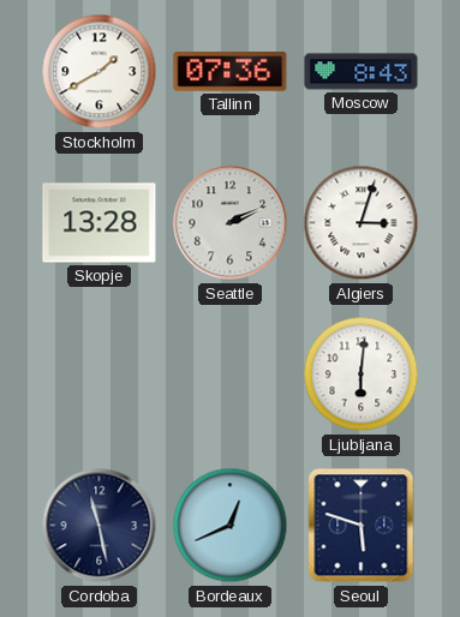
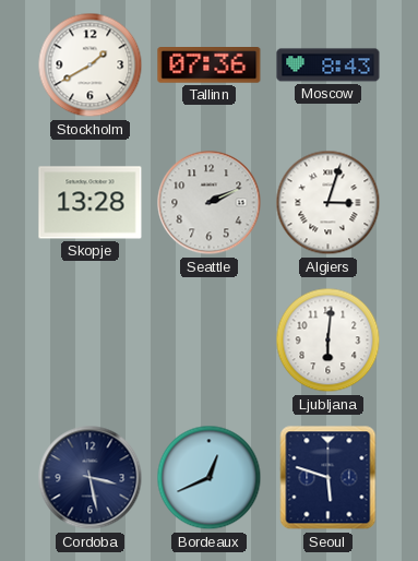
Cordoba: 11:28 -> 3:28
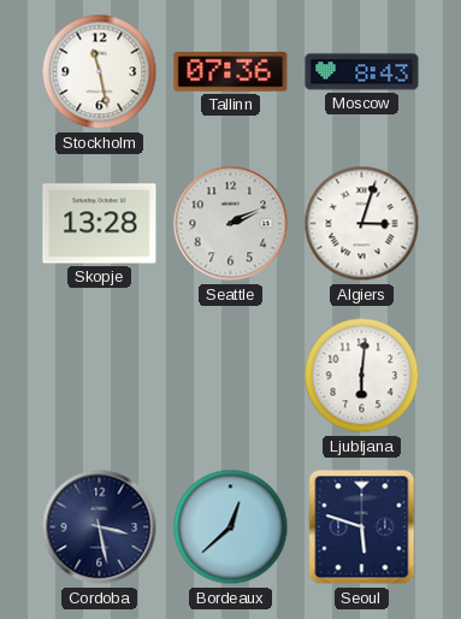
Stockholm: 1:40 -> 11:28
Bordeaux: 12:41 -> 12:38
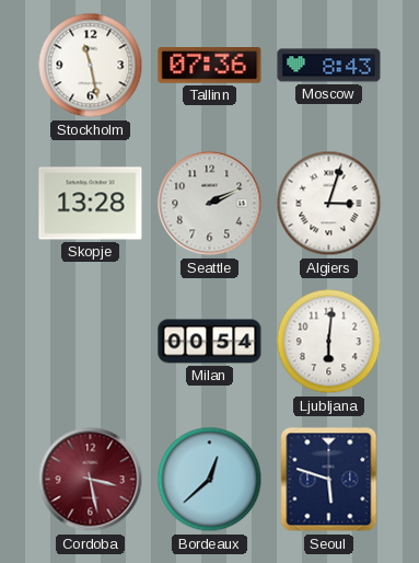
Milan: none -> 00:54
Cordoba dial: navy -> burgundy
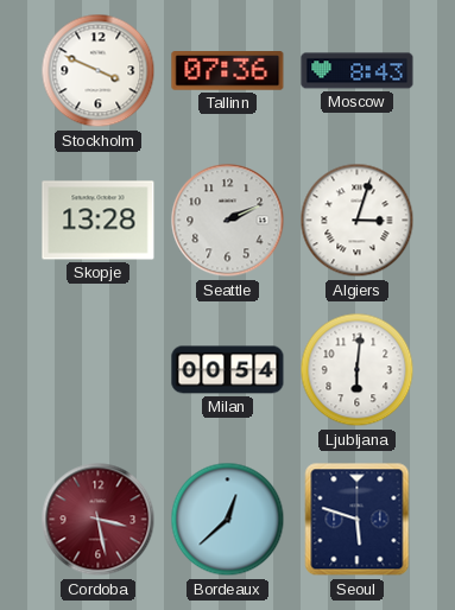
Stockholm: 11:28 -> 3:49
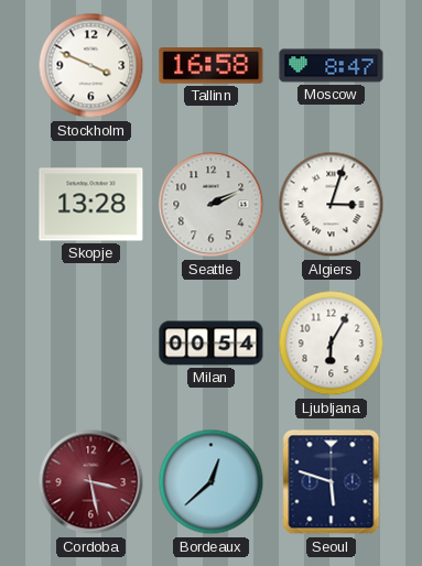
Tallinn: 07:36 -> 16:58
Moscow: 8:43 -> 8:47
Ljubljana: 6:01 -> 6:05
